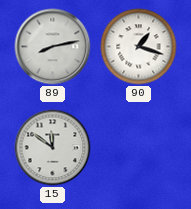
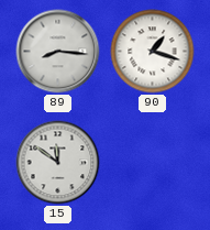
89: 8:13 -> 8:16
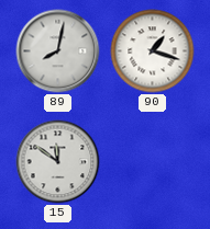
89: 8:16 -> 8:02
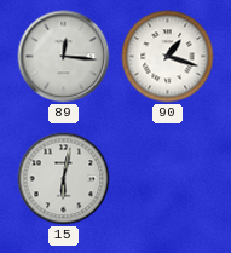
89: 8:02 -> 12:16
15: 11:51 -> 6:02
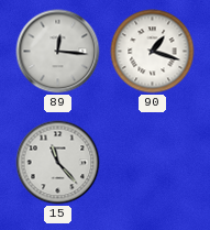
15: 6:02 -> 11:23
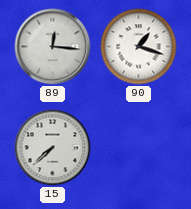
15: 11:23 -> 7:38
